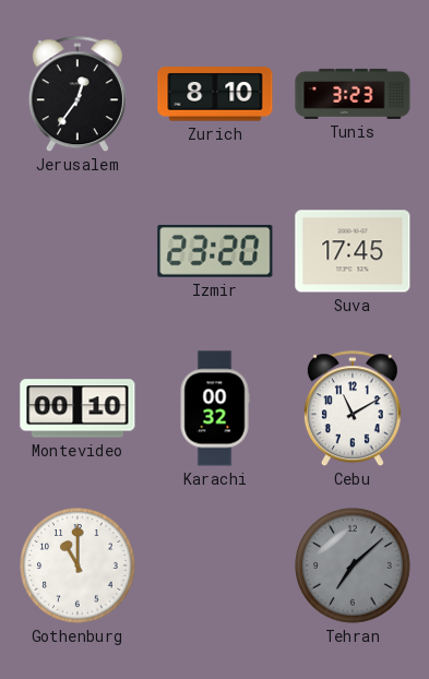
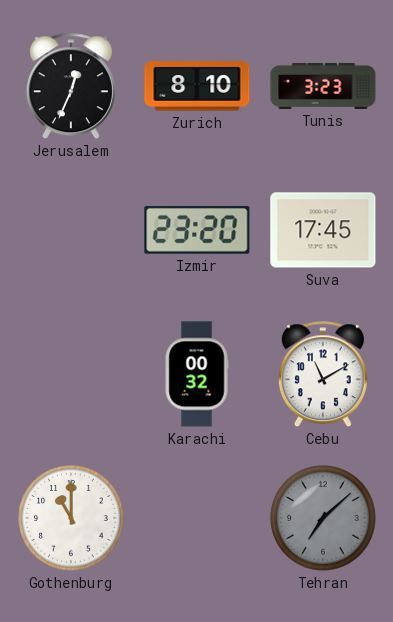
Jerusalem: 12:36 -> 12:34
Montevideo: 00:10 -> none
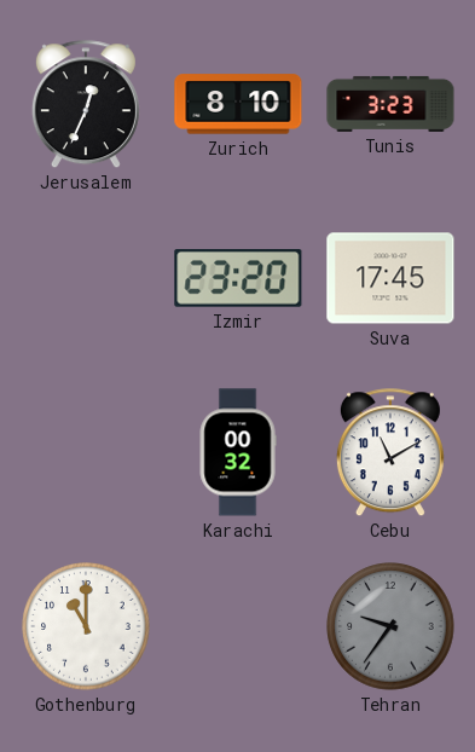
Tehran: 7:08 -> 9:36
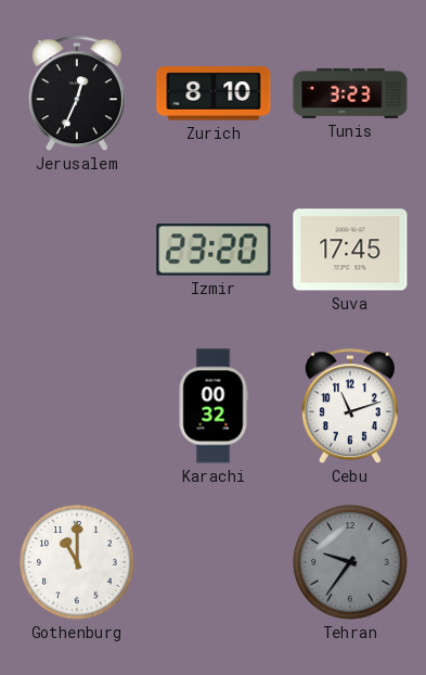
Cebu: 11:10 -> 11:12
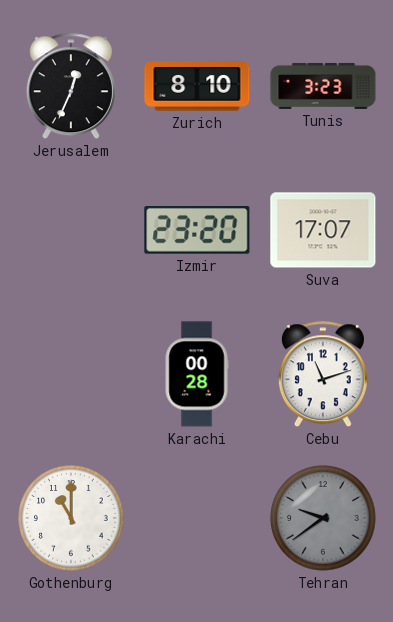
Suva: 17:45 -> 17:07
Karachi: 00:32 -> 00:28
Tehran: 9:36 -> 9:39
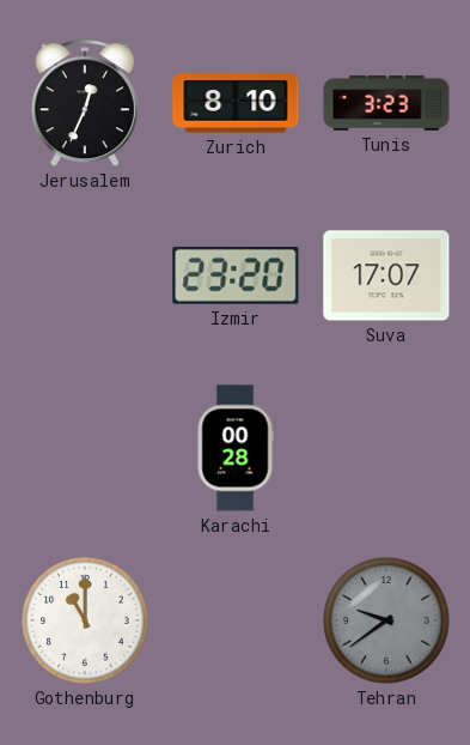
Cebu: 11:12 -> none
